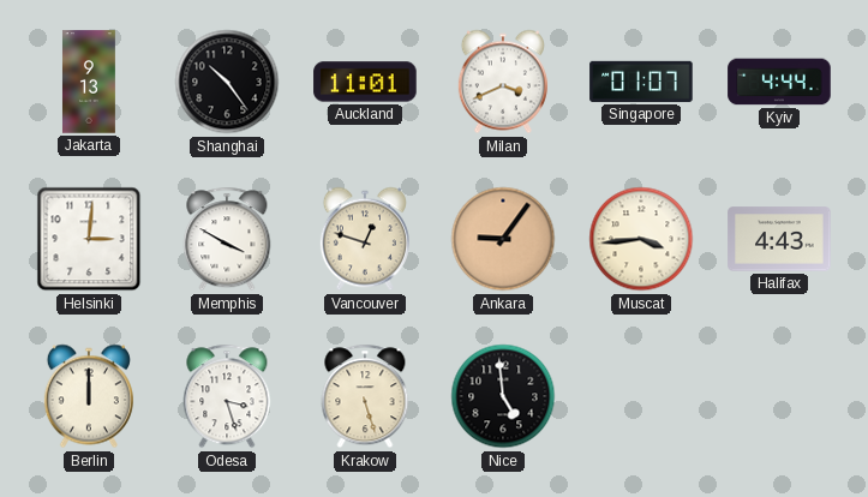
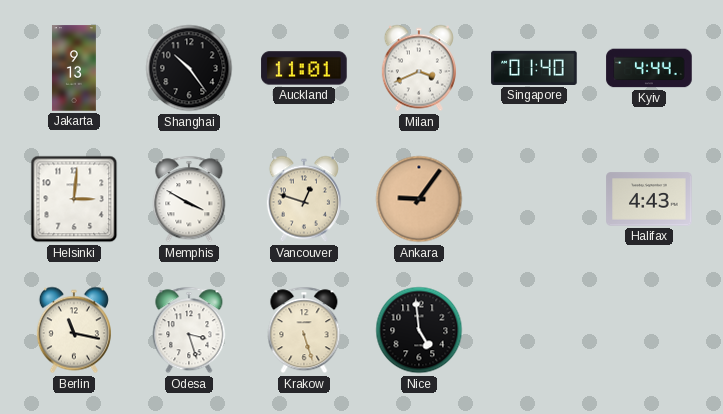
Singapore: 01:07 -> 01:40
Muscat: 3:44 -> none
Berlin: 12:00 -> 11:17
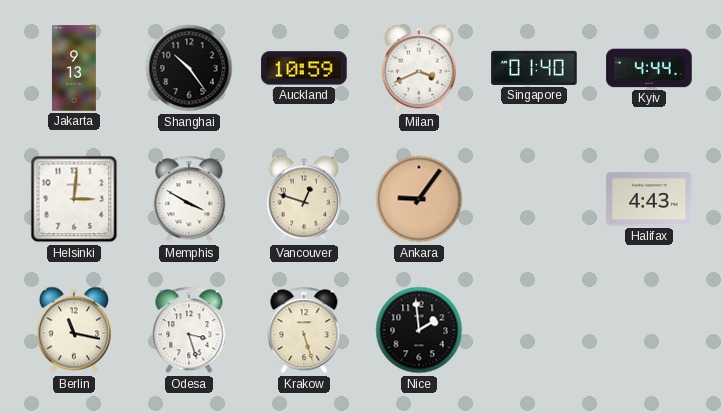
Auckland: 11:01 -> 10:59
Nice: 4:59 -> 1:59
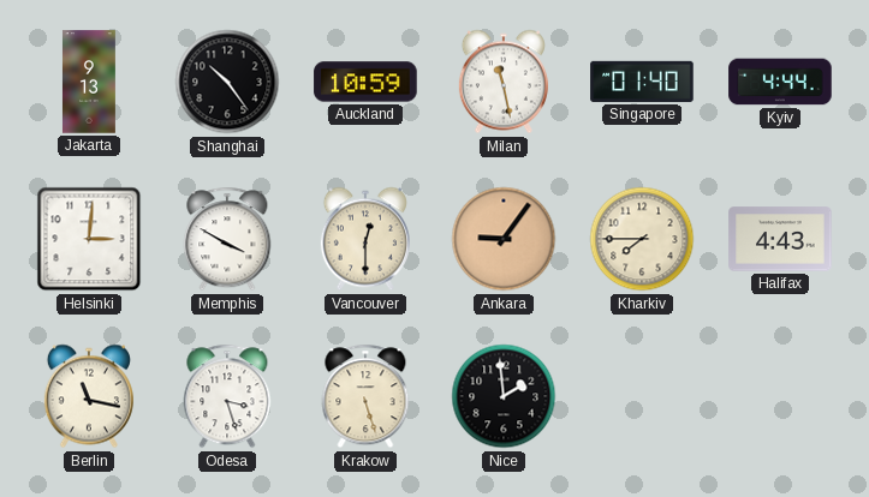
Milan: 3:41 -> 11:28
Vancouver: 12:48 -> 12:30
Kharkiv: none -> 7:45
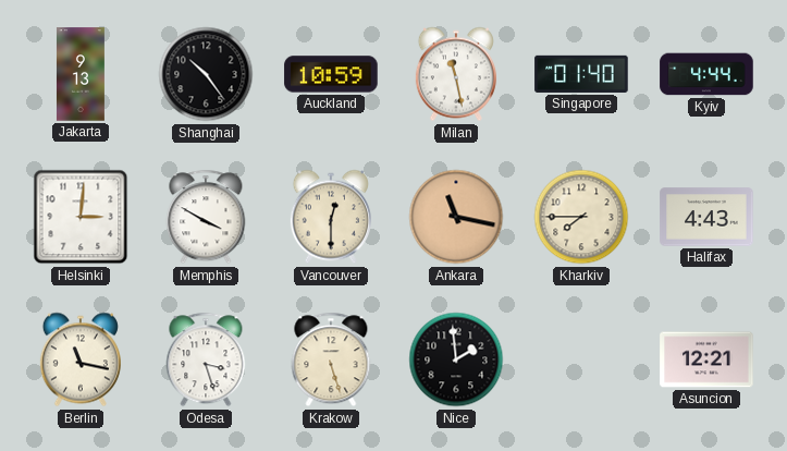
Ankara: 9:06 -> 11:17
Asuncion: none -> 12:21
